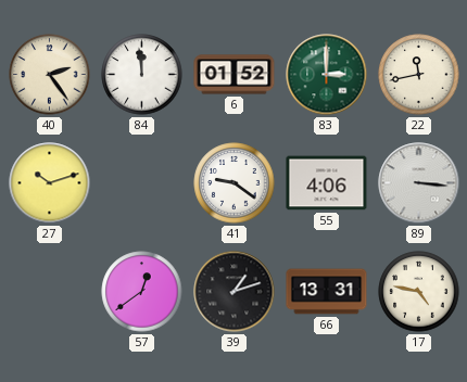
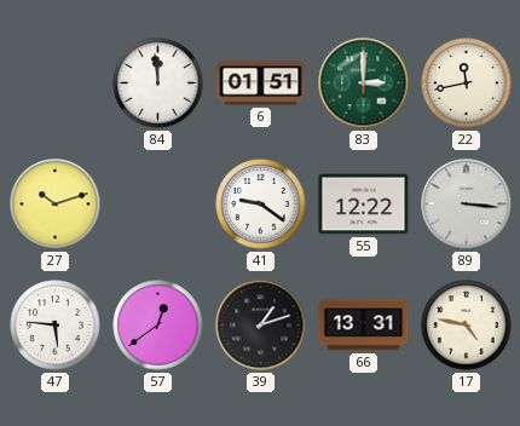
40: 2:24 -> none
6: 01:52 -> 01:51
55: 4:06 -> 12:22
47: none -> 5:46
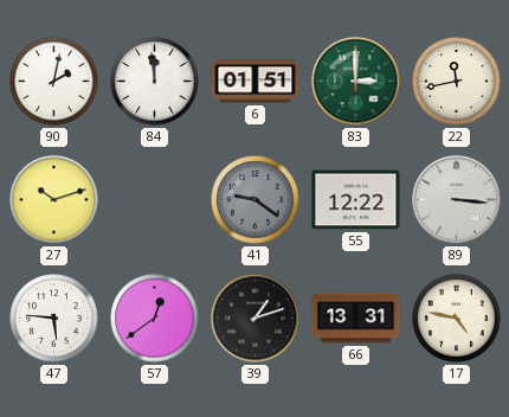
90: none -> 2:02
41 dial: white -> grey
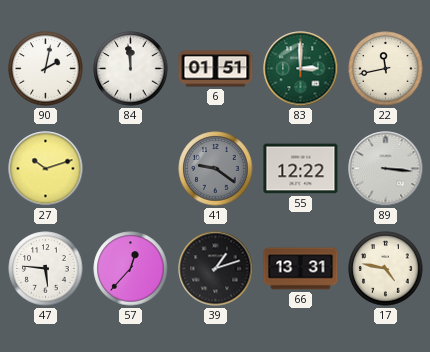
57: 12:39 -> 12:37
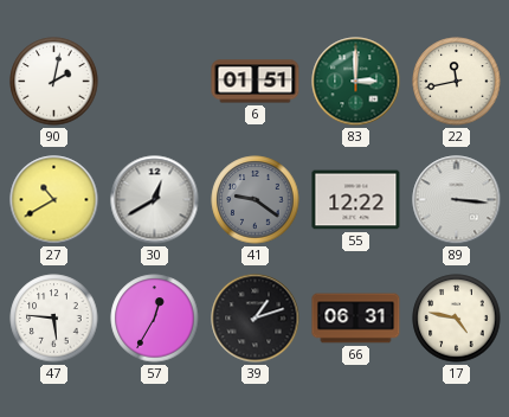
84: 11:59 -> none
27: 10:12 -> 10:40
30: none -> 12:40
57: 12:37 -> 12:35
66: 13:31 -> 06:31
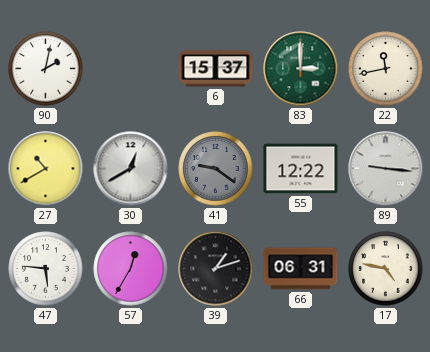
6: 01:51 -> 15:37
89: 3:16 -> 9:16
